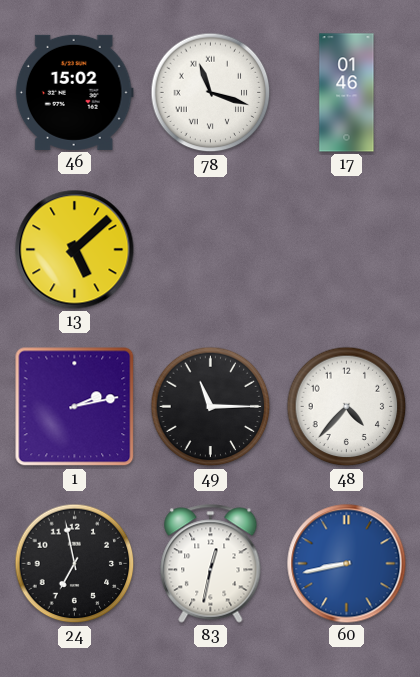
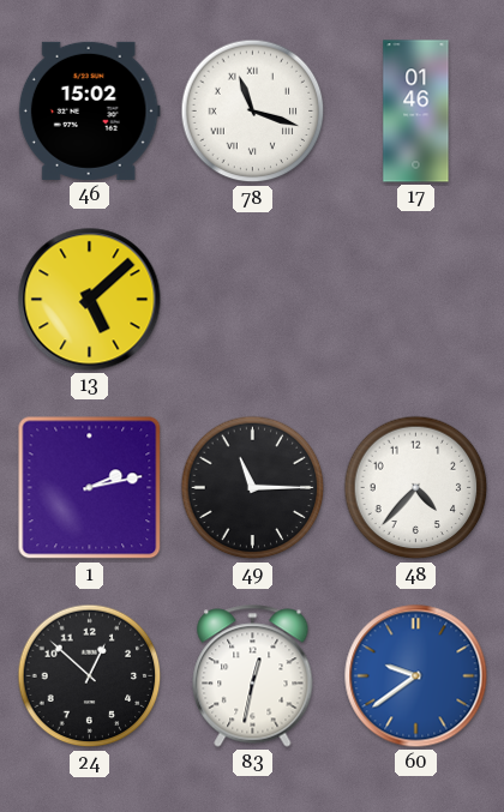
24: 6:58 -> 12:52
60: 8:43 -> 9:39
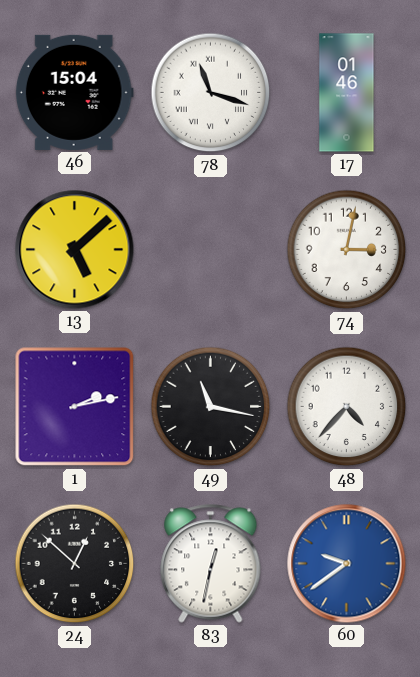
46: 15:02 -> 15:04
74: none -> 3:02
49: 11:15 -> 11:17
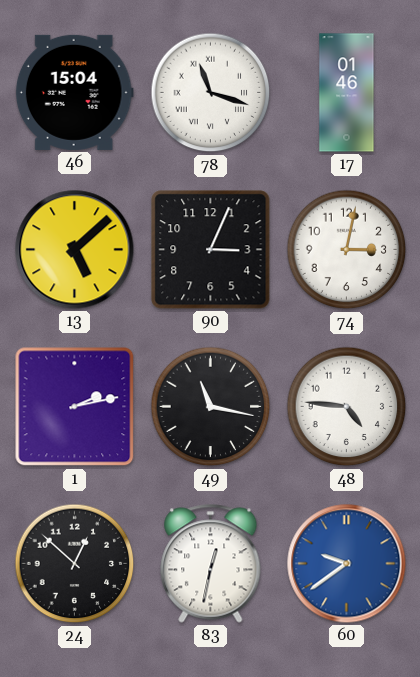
90: none -> 3:04
48: 4:37 -> 4:46
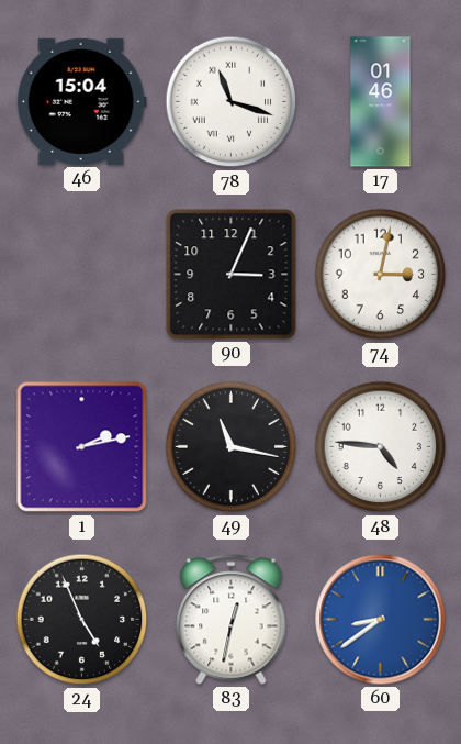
13: 5:08 -> none
24: 12:52 -> 4:56
60: 9:39 -> 8:39
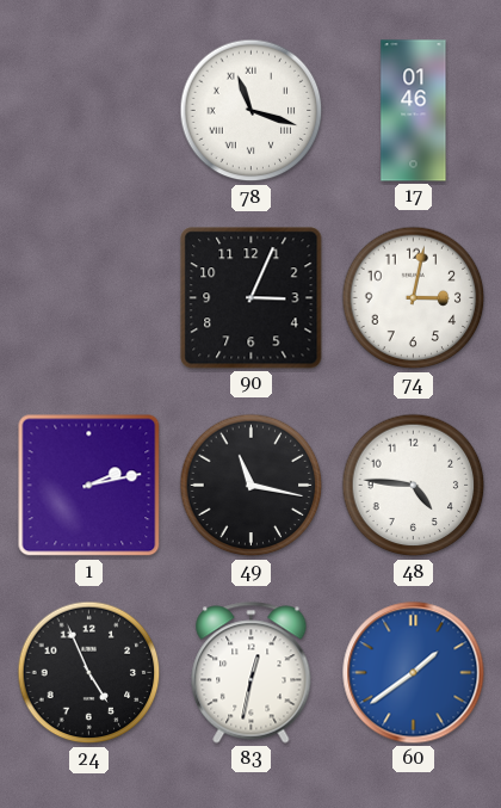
46: 15:04 -> none
60: 8:39 -> 1:39
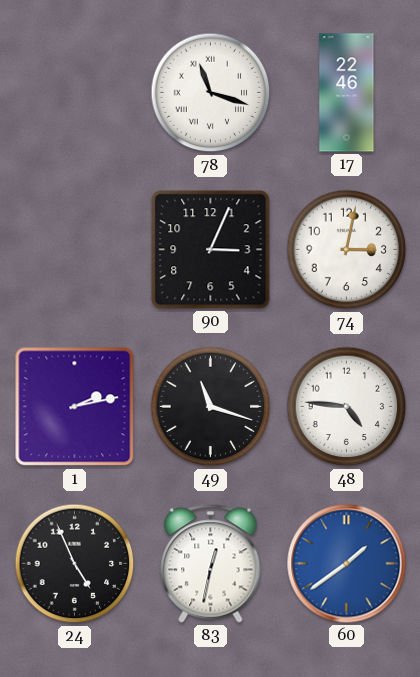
17: 01:46 -> 22:46
49: 11:17 -> 11:18
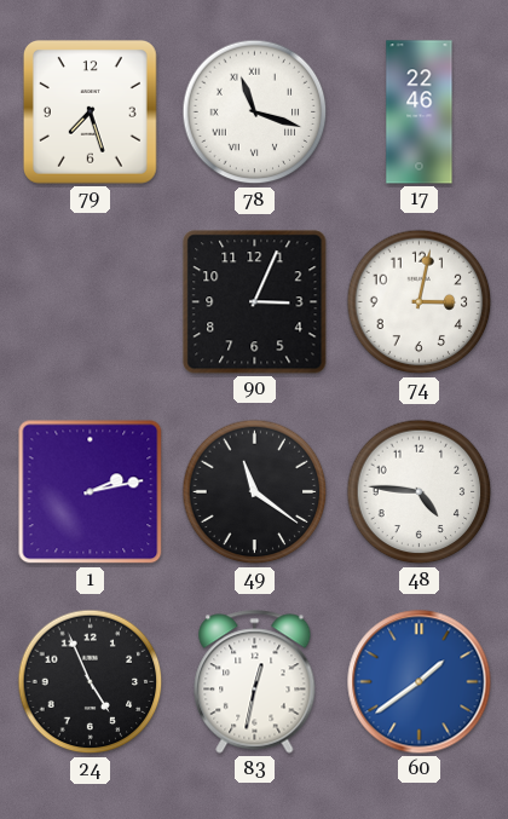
79: none -> 7:27
49: 11:18 -> 11:21
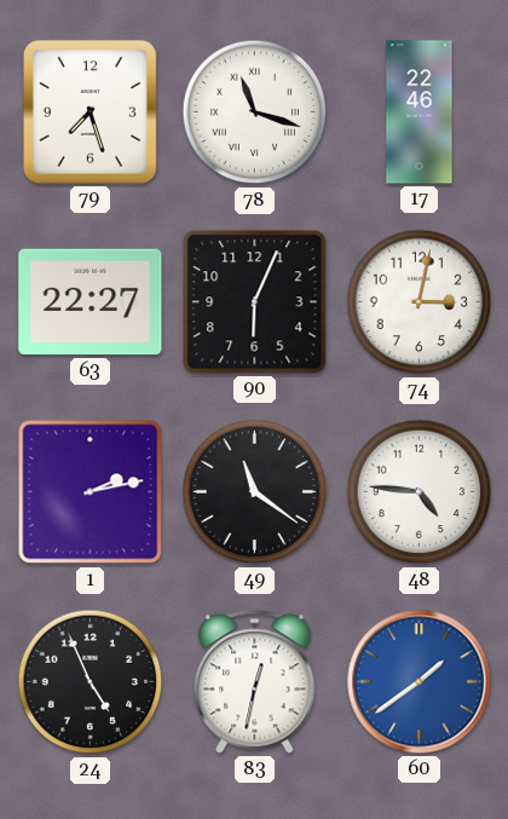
63: none -> 22:27
90: 3:04 -> 6:04
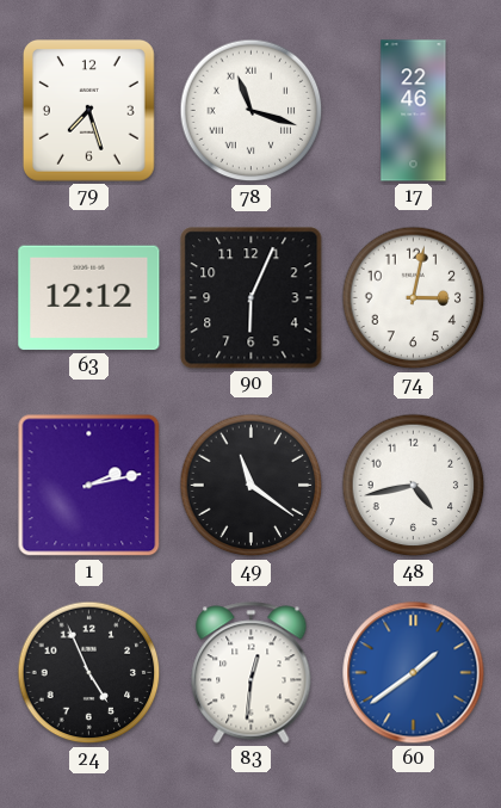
63: 22:27 -> 12:12
48: 4:46 -> 4:43
83: 12:32 -> 12:31
